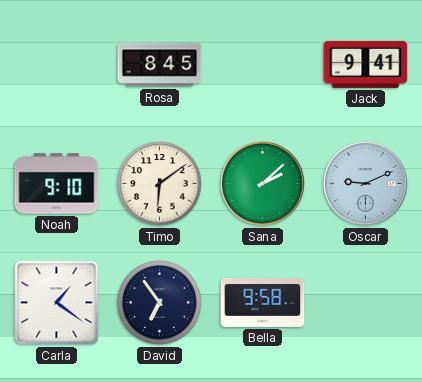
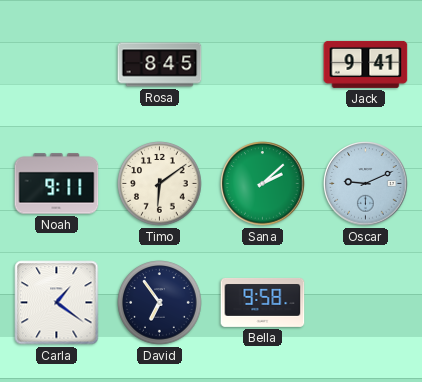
Noah: 9:10 -> 9:11
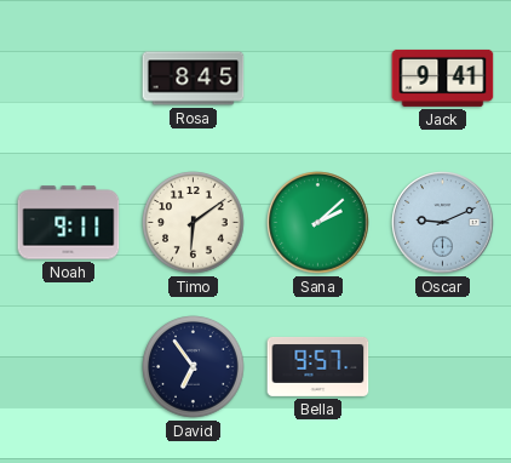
Carla: 1:21 -> none
Bella: 9:58 -> 9:57
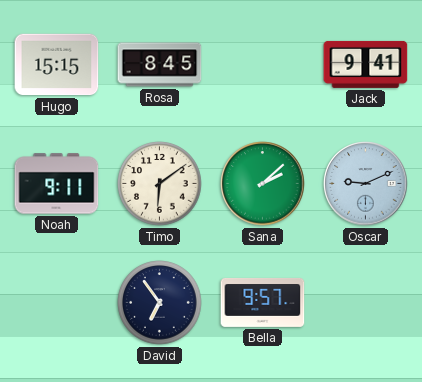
Hugo: none -> 15:15
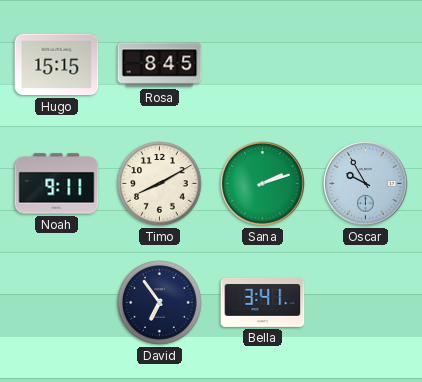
Jack: 9:41 -> none
Timo: 6:09 -> 8:10
Sana: 2:08 -> 2:12
Oscar: 9:11 -> 9:55
Bella: 9:57 -> 3:41
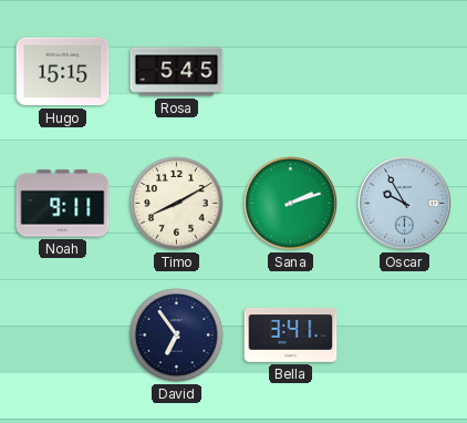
Rosa: 8:45 -> 5:45
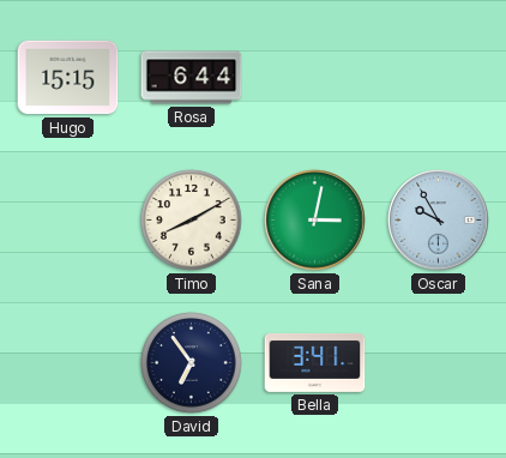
Rosa: 5:45 -> 6:44
Noah: 9:11 -> none
Sana: 2:12 -> 3:02
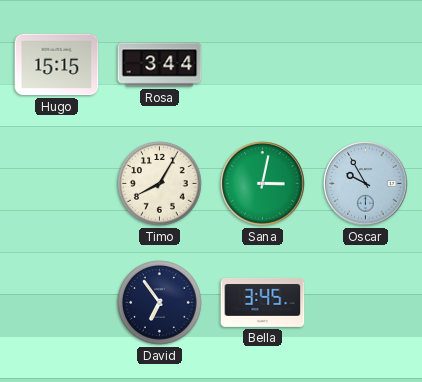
Rosa: 6:44 -> 3:44
Timo: 8:10 -> 8:05
Bella: 3:41 -> 3:45
